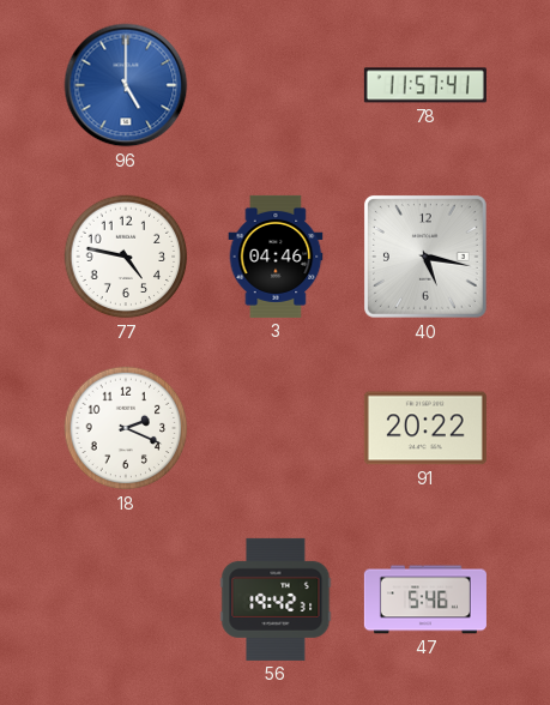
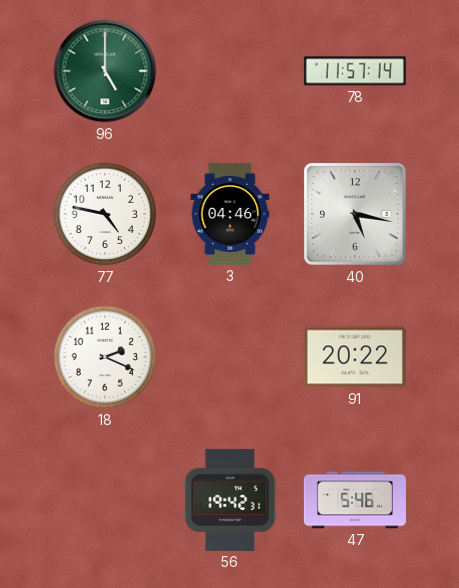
96 dial: blue -> green
78: 11:57:41 -> 11:57:14
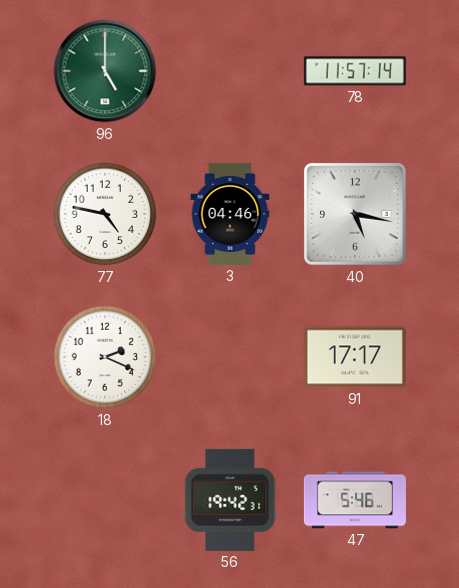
91: 20:22 -> 17:17
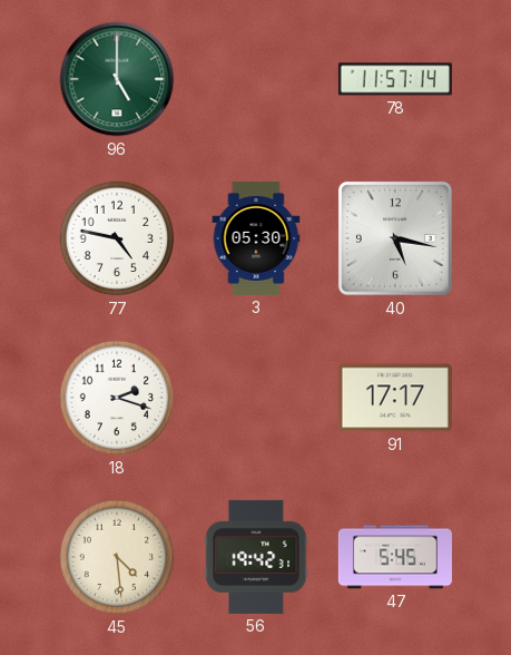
3: 04:46 -> 05:30
18: 2:19 -> 2:18
45: none -> 4:29
47: 5:46 -> 5:45
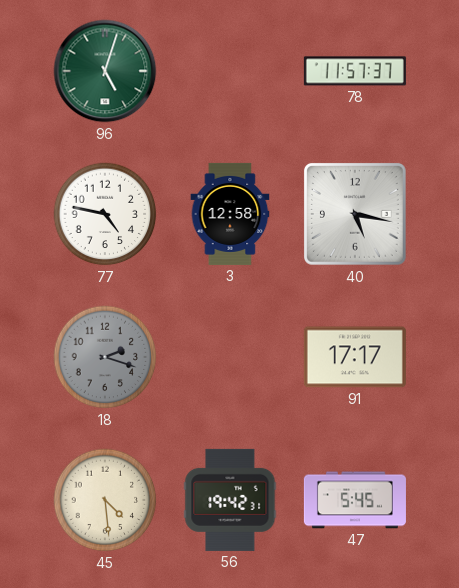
96: 5:00 -> 5:03
78: 11:57:14 -> 11:57:37
3: 05:30 -> 12:58
18 dial: white -> grey
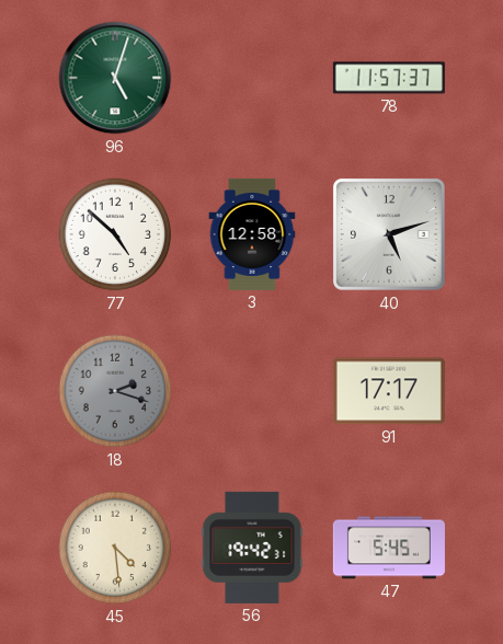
77: 4:47 -> 4:52
40: 5:17 -> 5:12
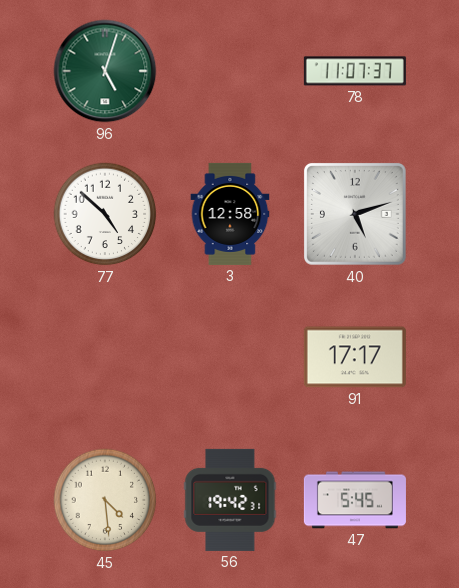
78: 11:57 -> 11:07
18: 2:18 -> none
